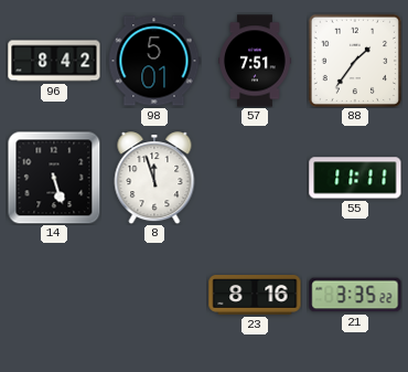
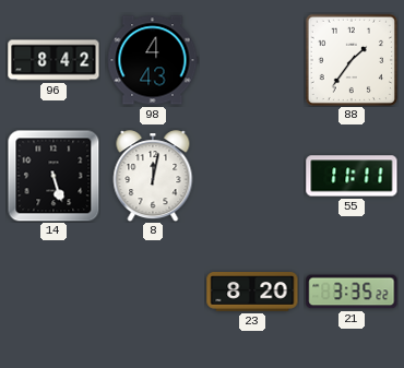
98: 5:01 -> 4:43
57: 7:51 -> none
8: 11:57 -> 12:02
23: 8:16 -> 8:20
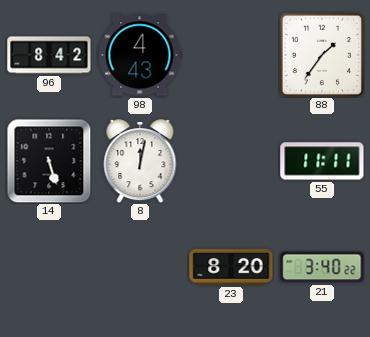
21: 3:35 -> 3:40
